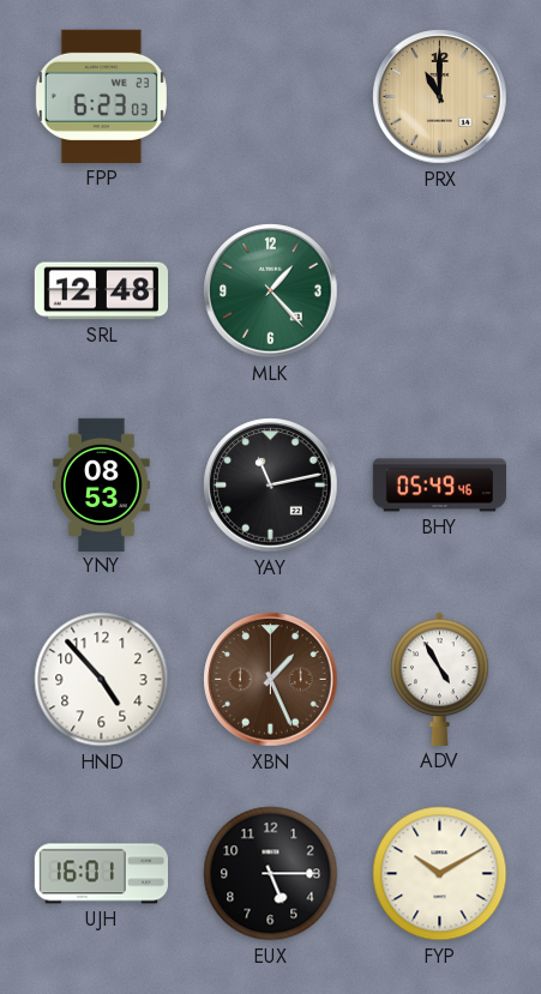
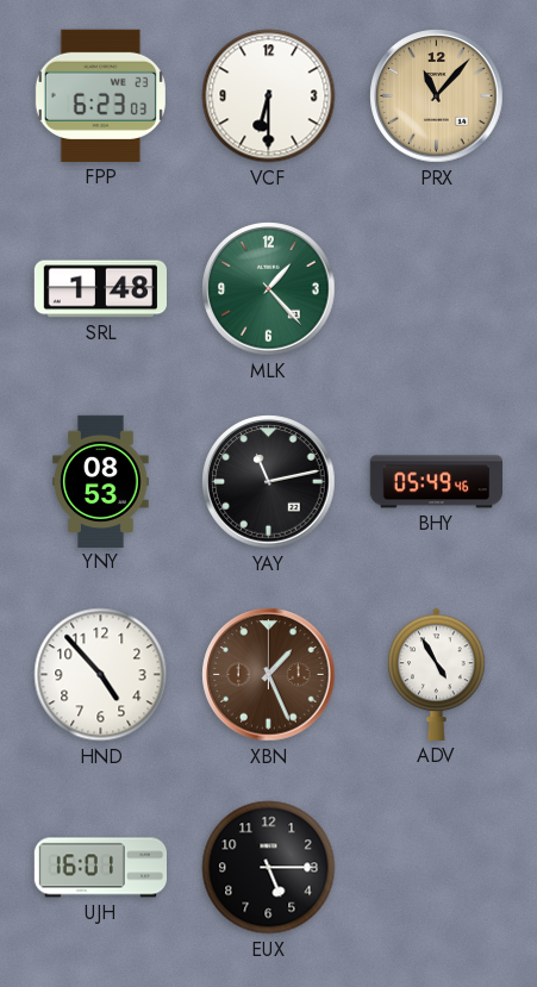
VCF: none -> 6:30
PRX: 11:00 -> 11:07
SRL: 12:48 -> 1:48
FYP: 10:10 -> none
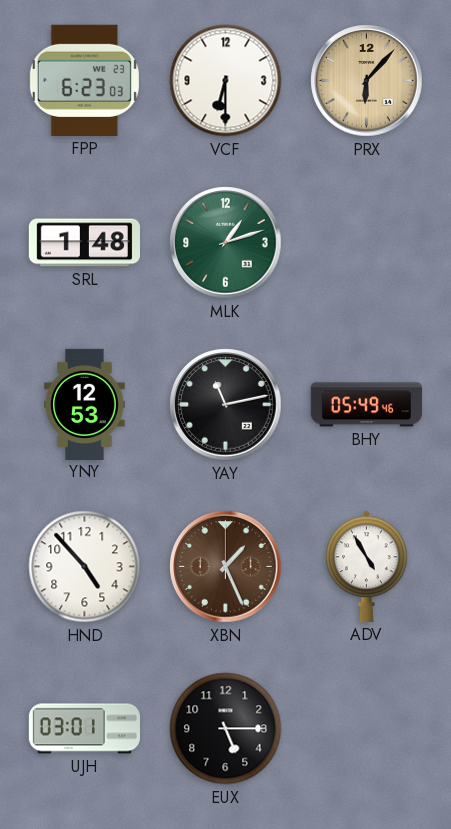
PRX: 11:07 -> 6:07
MLK: 1:23 -> 1:12
YNY: 08:53 -> 12:53
UJH: 16:01 -> 03:01
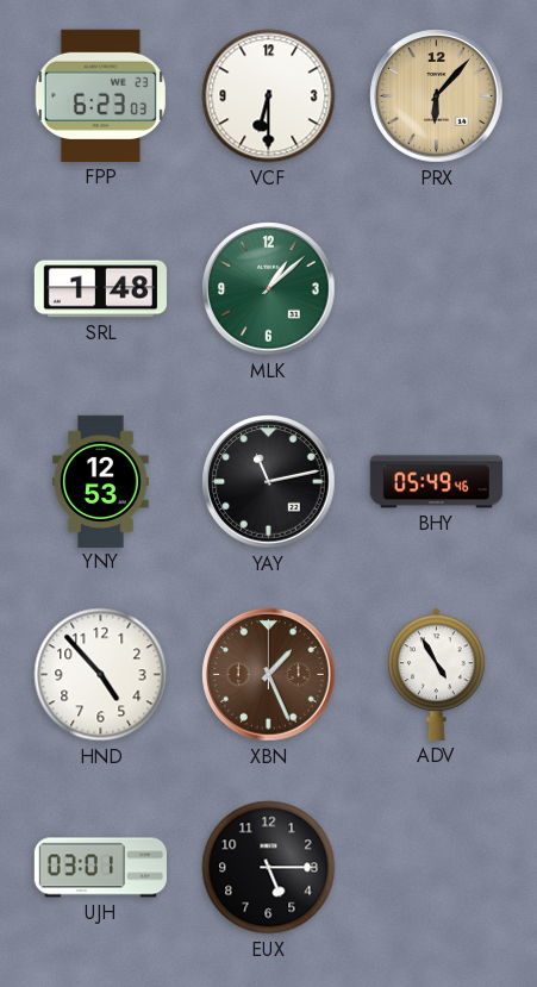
MLK: 1:12 -> 1:08
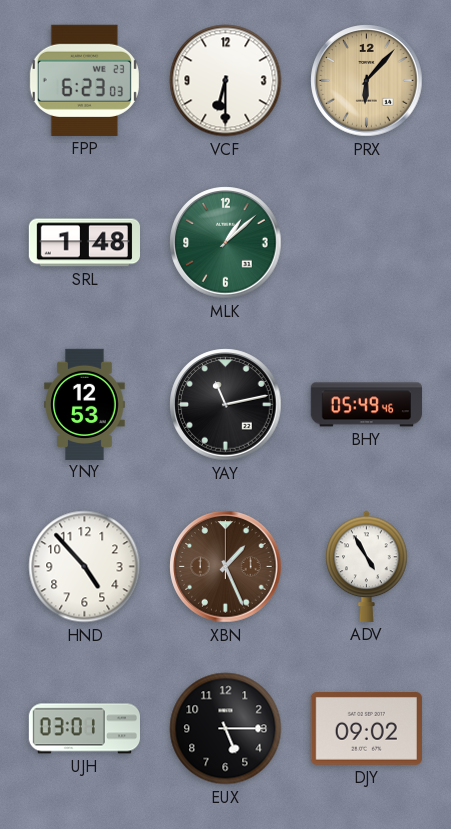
DJY: none -> 09:02
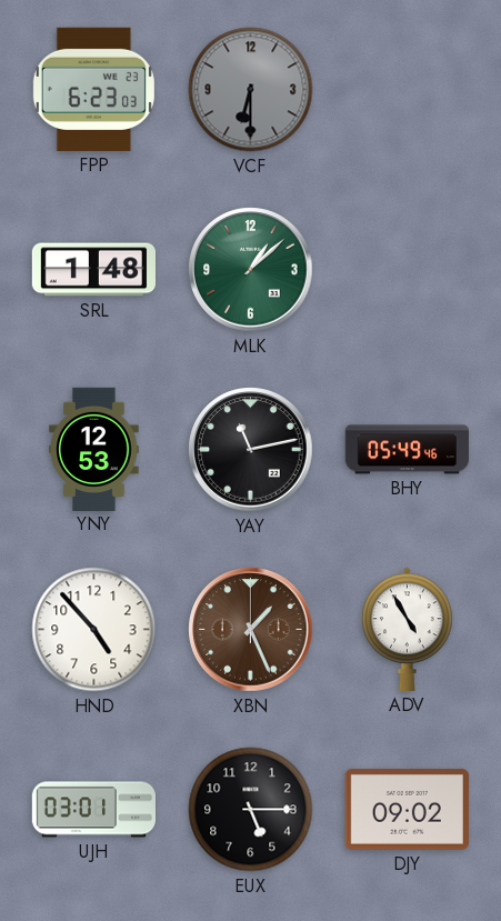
VCF dial: white -> grey
PRX: 6:07 -> none
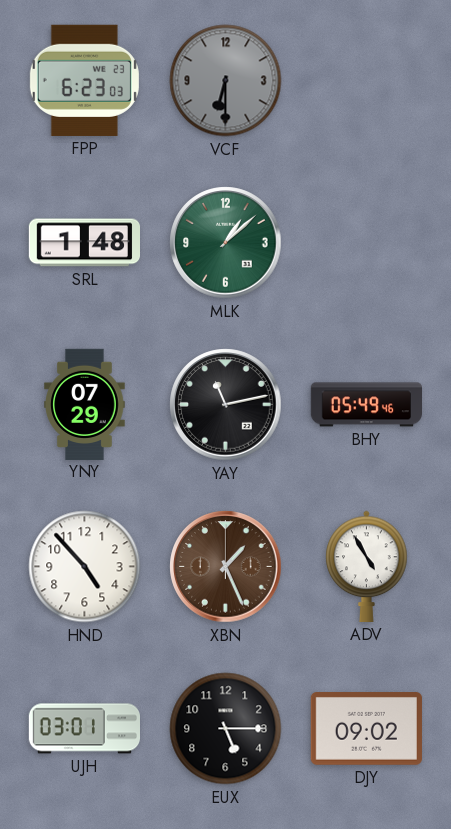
YNY: 12:53 -> 07:29
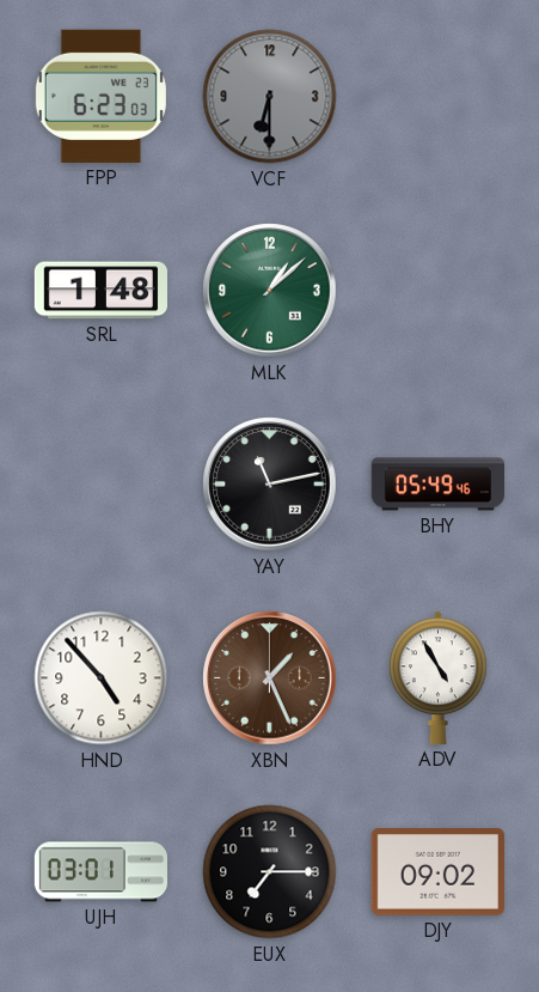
YNY: 07:29 -> none
EUX: 5:15 -> 7:15
